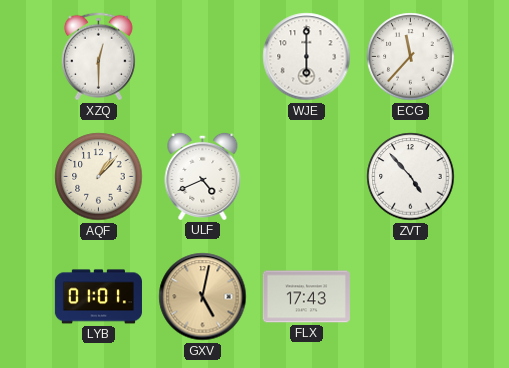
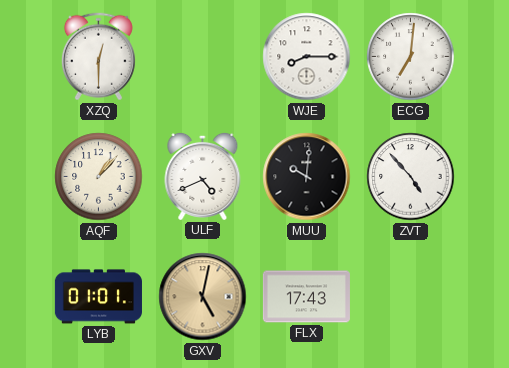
WJE: 6:00 -> 8:15
ECG: 11:37 -> 7:01
MUU: none -> 10:01
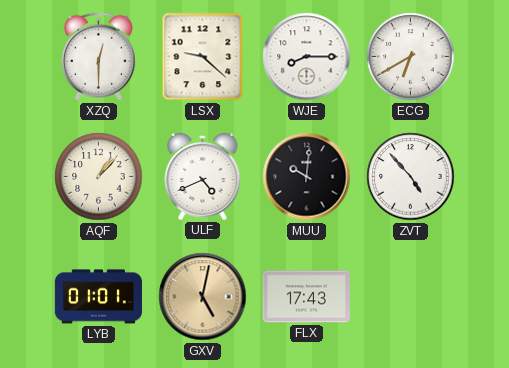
LSX: none -> 9:22
ECG: 7:01 -> 6:40
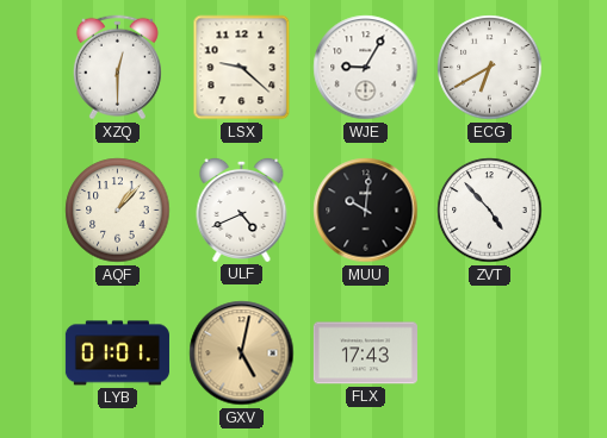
WJE: 8:15 -> 9:05
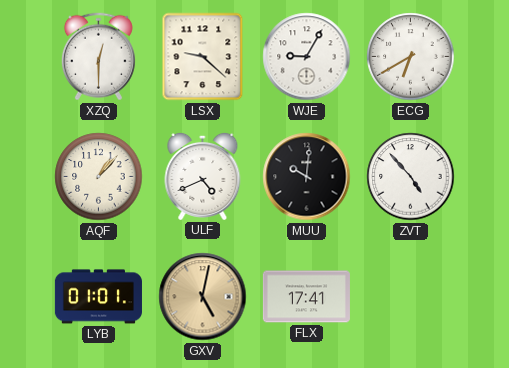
FLX: 17:43 -> 17:41
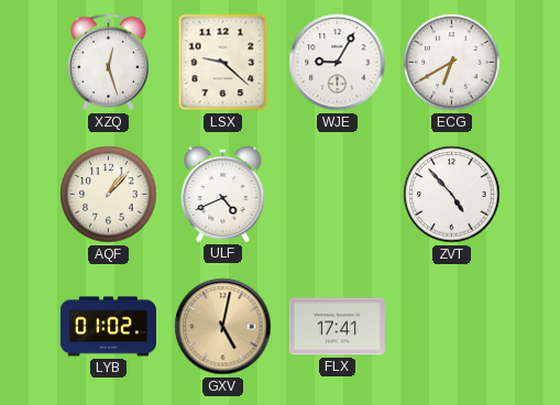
XZQ: 12:30 -> 12:27
MUU: 10:01 -> none
LYB: 01:01 -> 01:02
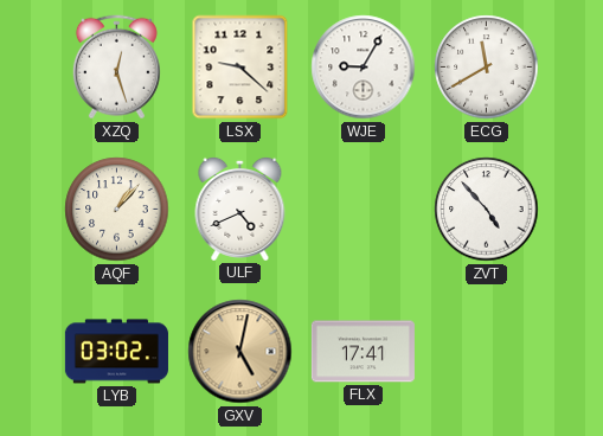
ECG: 6:40 -> 11:40
LYB: 01:02 -> 03:02
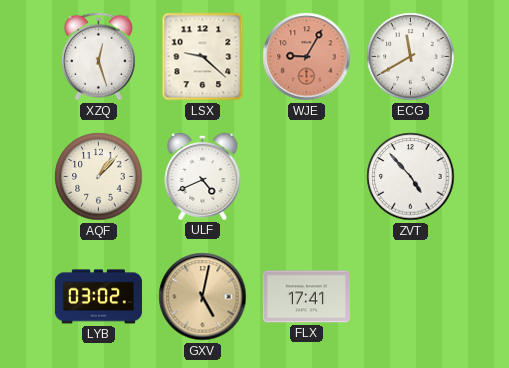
WJE dial: white -> salmon
